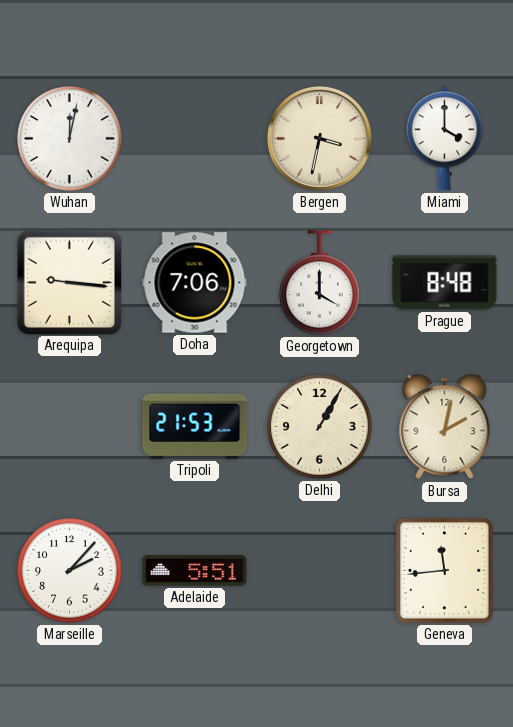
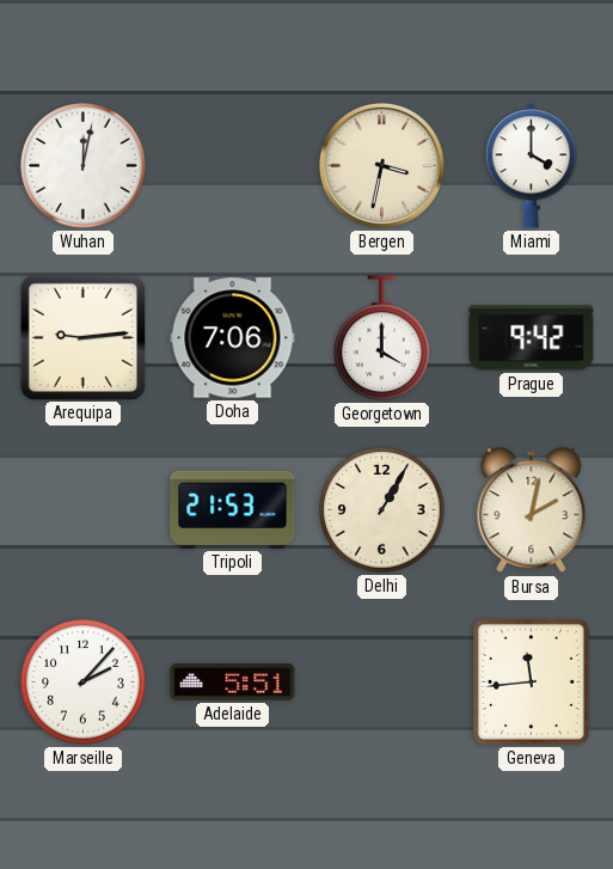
Arequipa: 9:16 -> 9:14
Prague: 8:48 -> 9:42
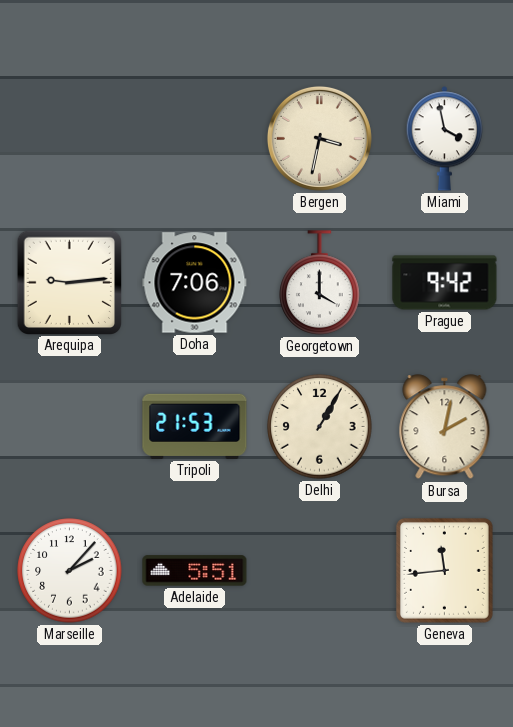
Wuhan: 12:02 -> none
Miami: 4:00 -> 3:58
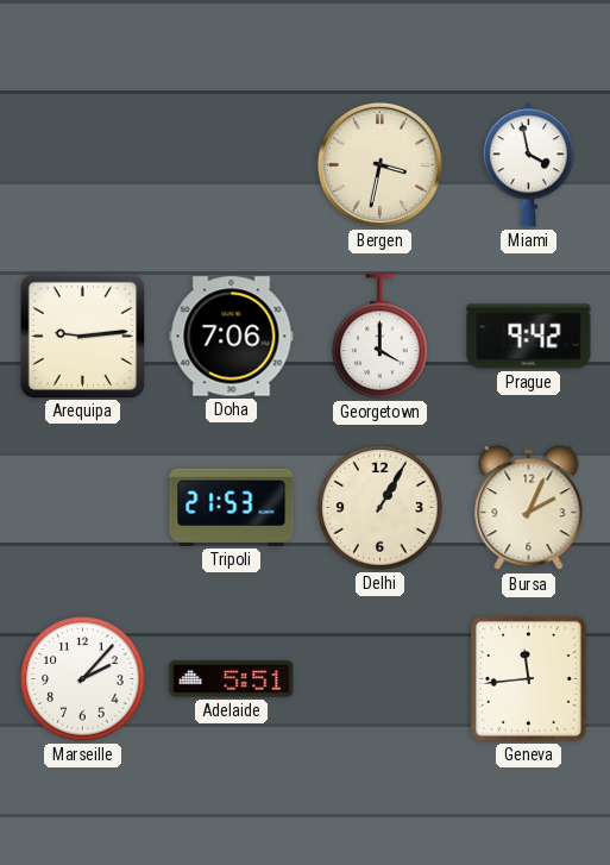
Bursa: 2:02 -> 2:04
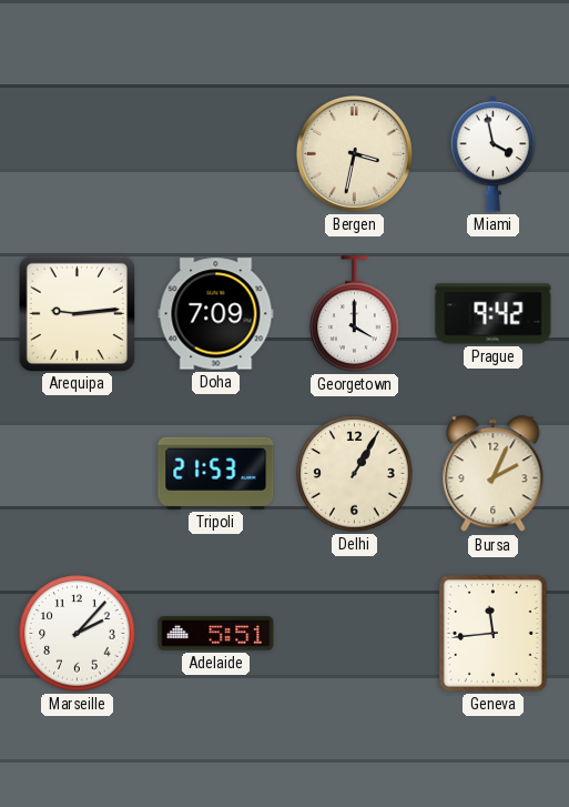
Doha: 7:06 -> 7:09
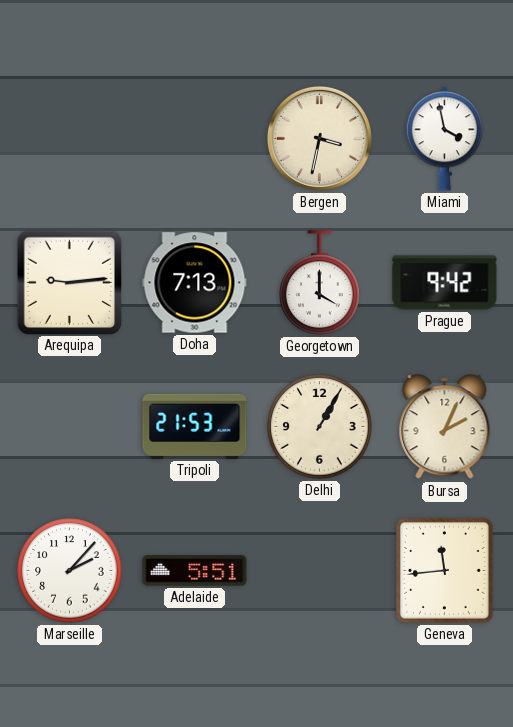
Doha: 7:09 -> 7:13
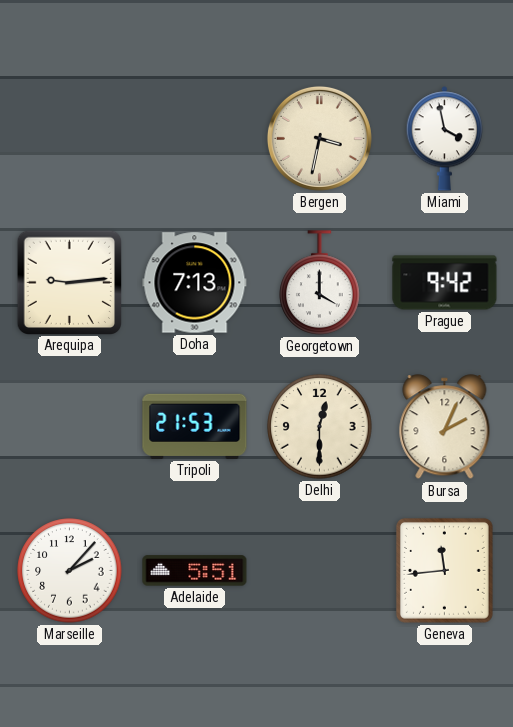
Delhi: 1:05 -> 12:30
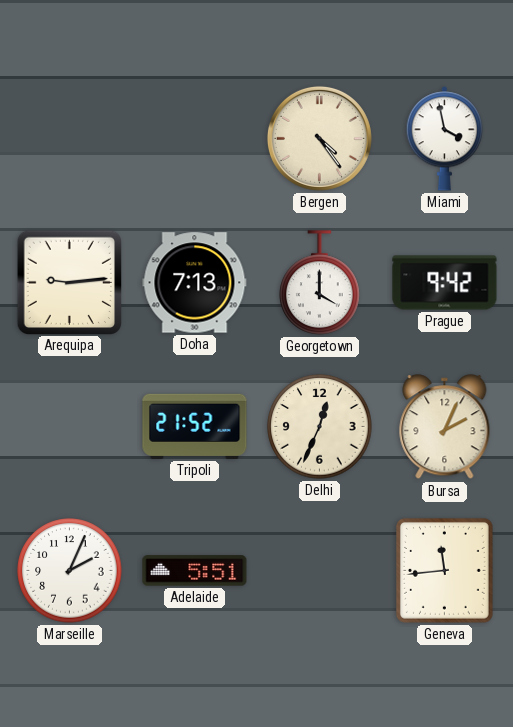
Bergen: 3:32 -> 4:24
Tripoli: 21:53 -> 21:52
Delhi: 12:30 -> 12:34
Marseille: 2:07 -> 2:04
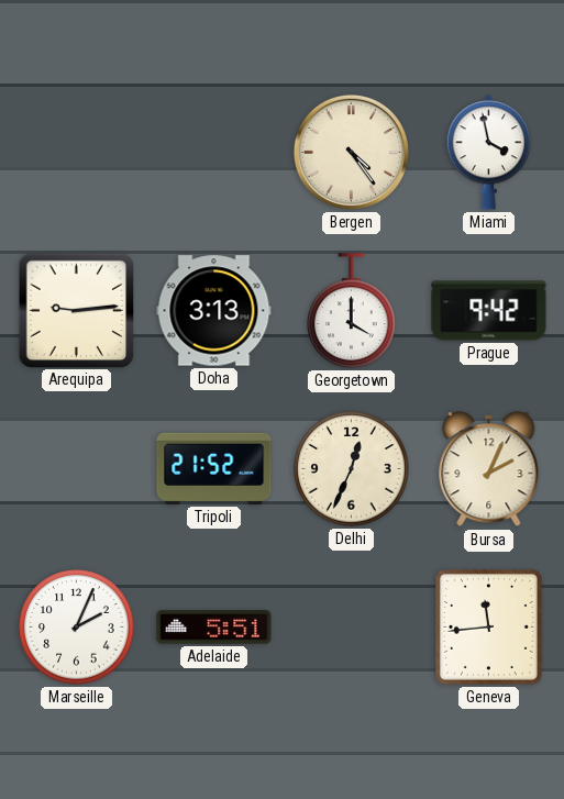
Doha: 7:13 -> 3:13
